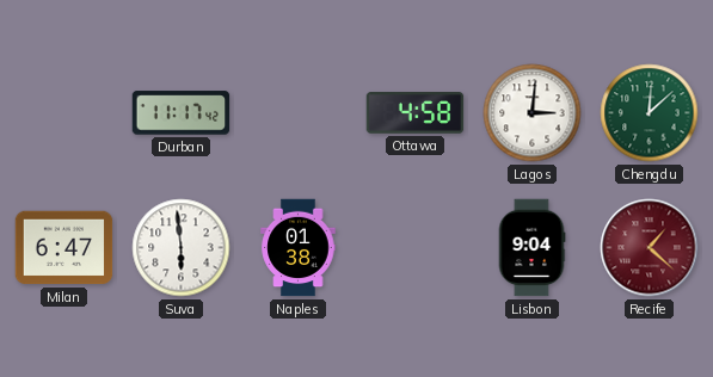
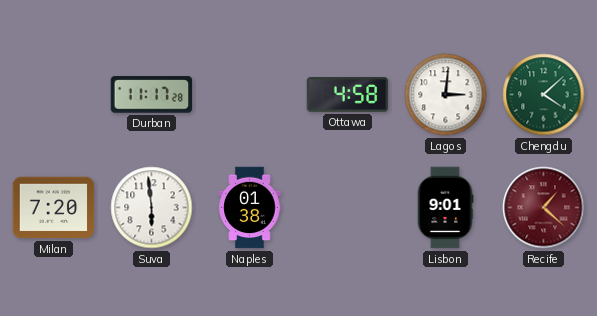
Durban: 11:17:42 -> 11:17:28
Chengdu: 12:08 -> 4:08
Milan: 6:47 -> 7:20
Lisbon: 9:04 -> 9:01
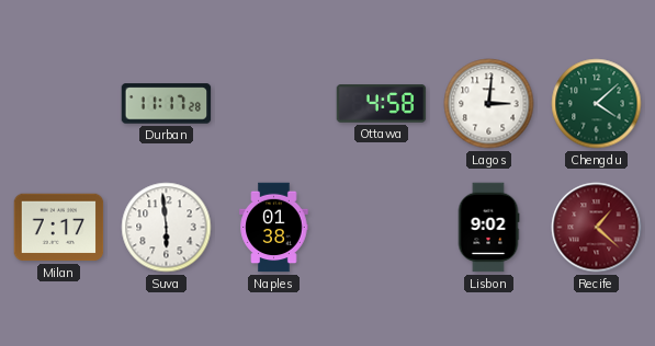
Milan: 7:20 -> 7:17
Lisbon: 9:01 -> 9:02
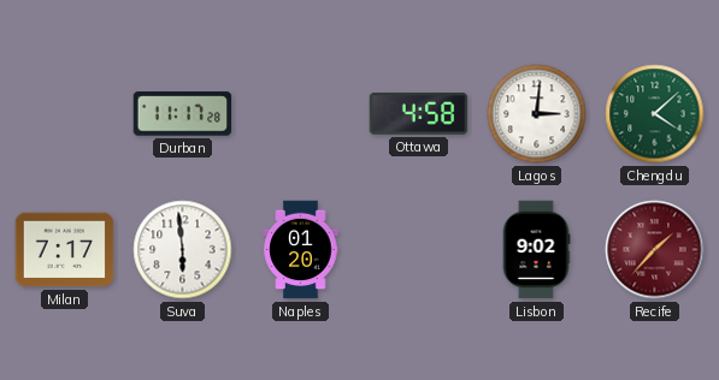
Naples: 01:38 -> 01:20
Recife: 1:22 -> 1:37
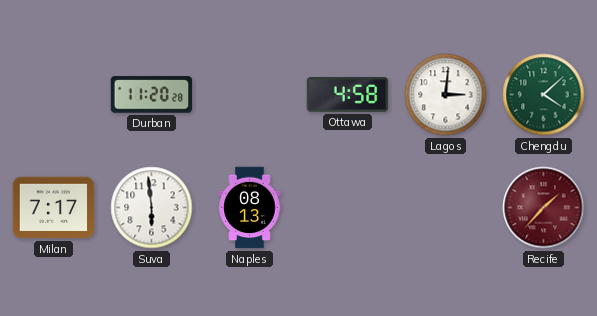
Durban: 11:17 -> 11:20
Naples: 01:20 -> 08:13
Lisbon: 9:02 -> none
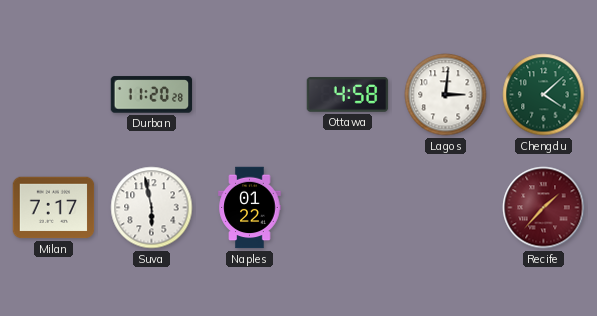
Suva: 5:59 -> 5:58
Naples: 08:13 -> 01:22
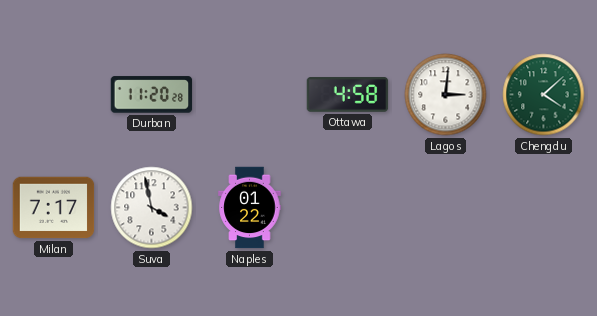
Suva: 5:58 -> 3:58
Recife: 1:37 -> none
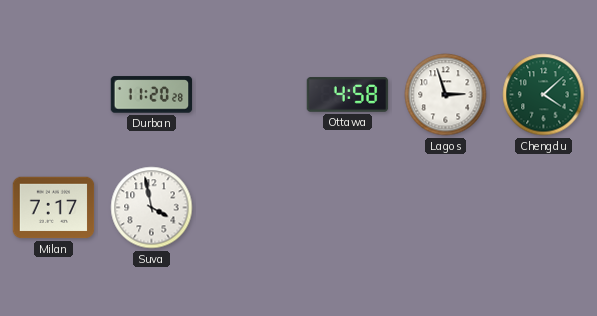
Lagos: 3:01 -> 2:57
Naples: 01:22 -> none
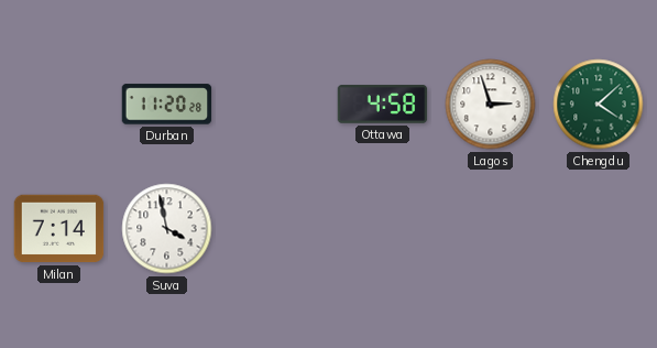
Milan: 7:17 -> 7:14
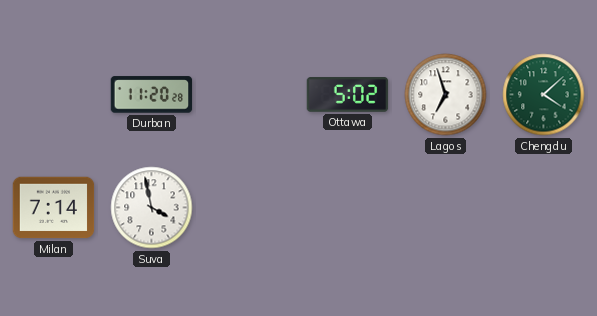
Ottawa: 4:58 -> 5:02
Lagos: 2:57 -> 6:57
